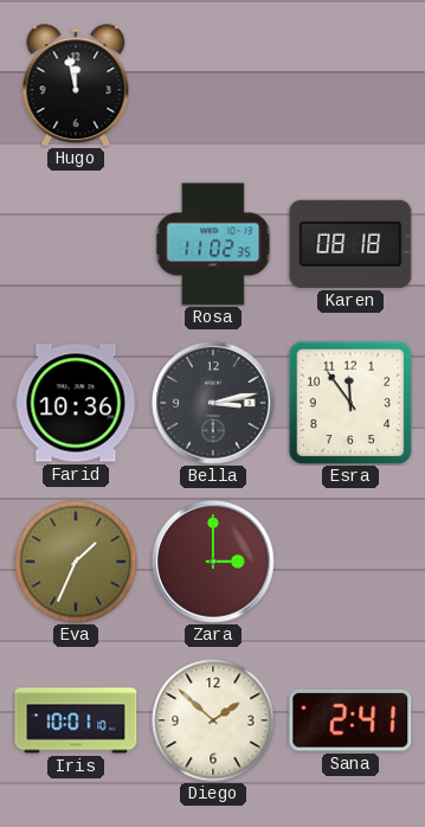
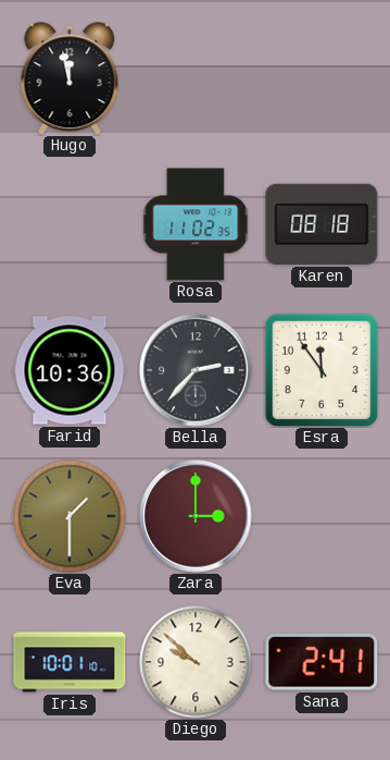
Bella: 3:13 -> 2:37
Eva: 1:34 -> 1:30
Diego: 1:52 -> 9:52
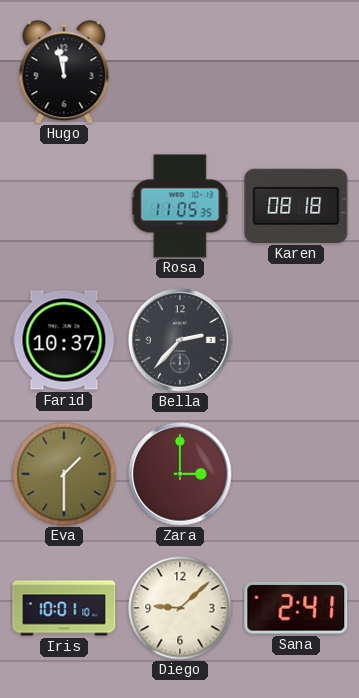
Rosa: 11:02 -> 11:05
Farid: 10:36 -> 10:37
Esra: 11:54 -> none
Diego: 9:52 -> 9:08
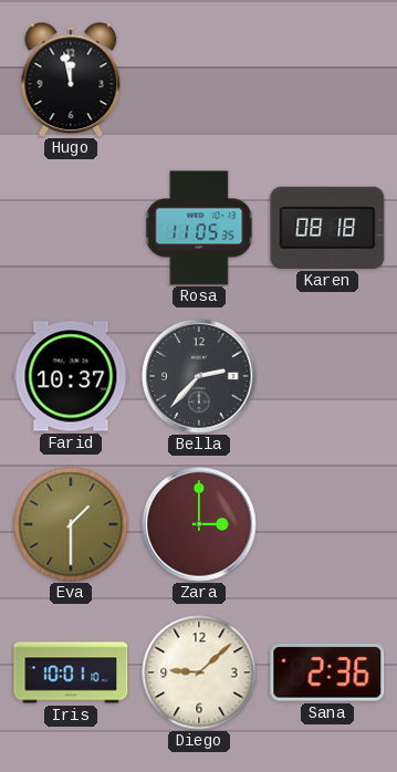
Sana: 2:41 -> 2:36
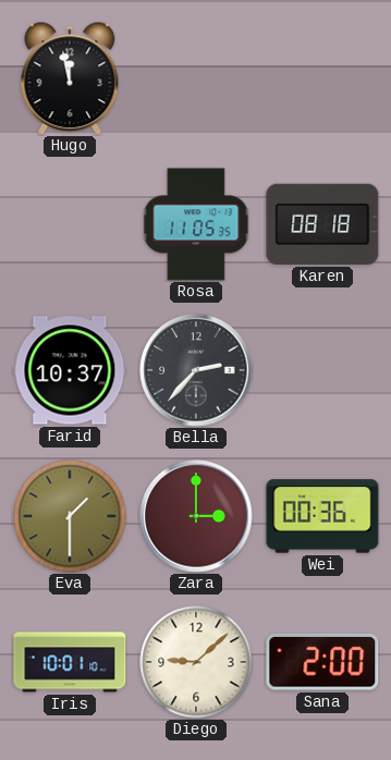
Wei: none -> 00:36
Sana: 2:36 -> 2:00
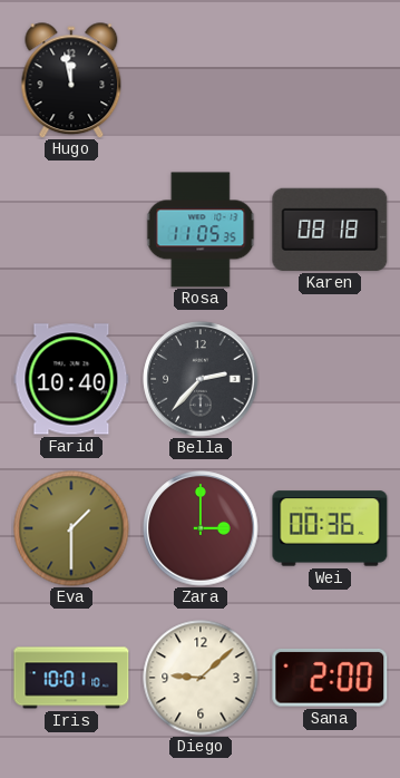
Farid: 10:37 -> 10:40
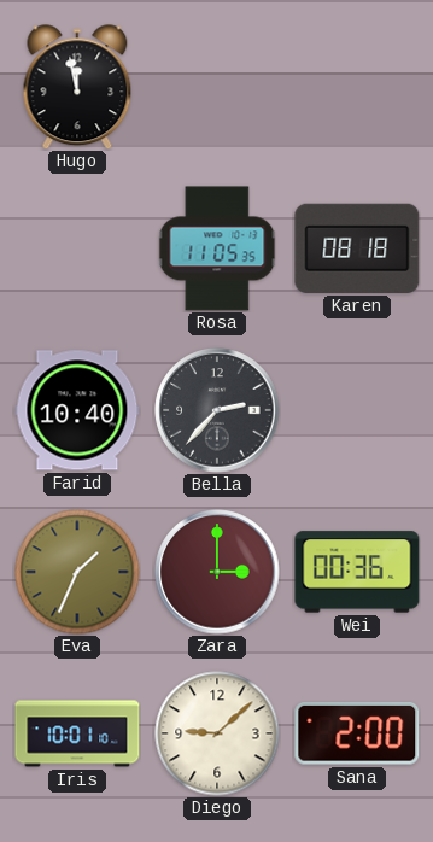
Eva: 1:30 -> 1:34
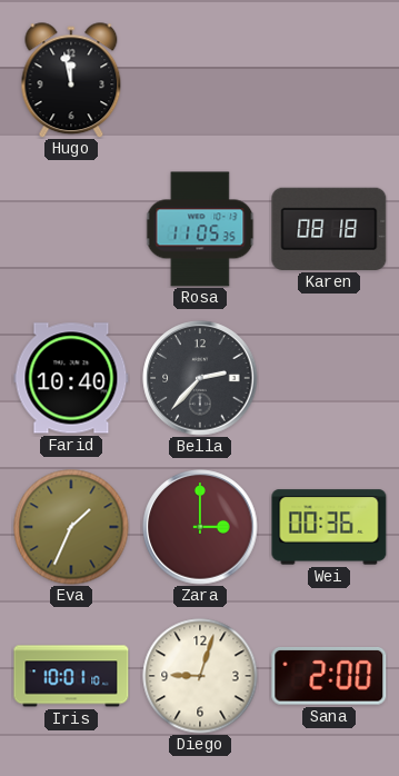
Diego: 9:08 -> 9:03
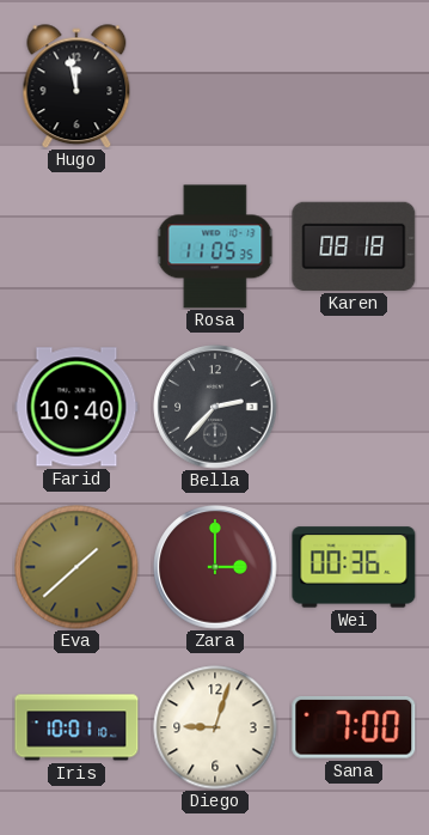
Eva: 1:34 -> 1:38
Sana: 2:00 -> 7:00
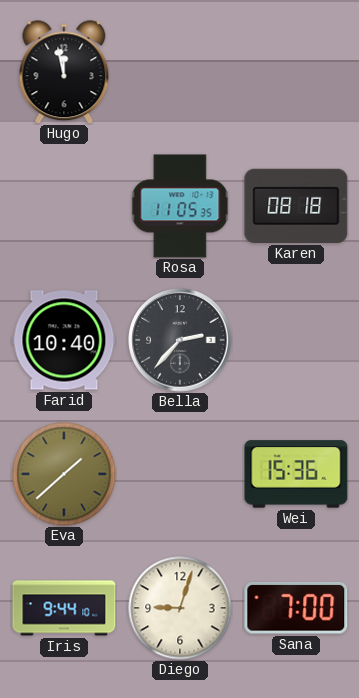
Zara: 3:00 -> none
Wei: 00:36 -> 15:36
Iris: 10:01 -> 9:44
